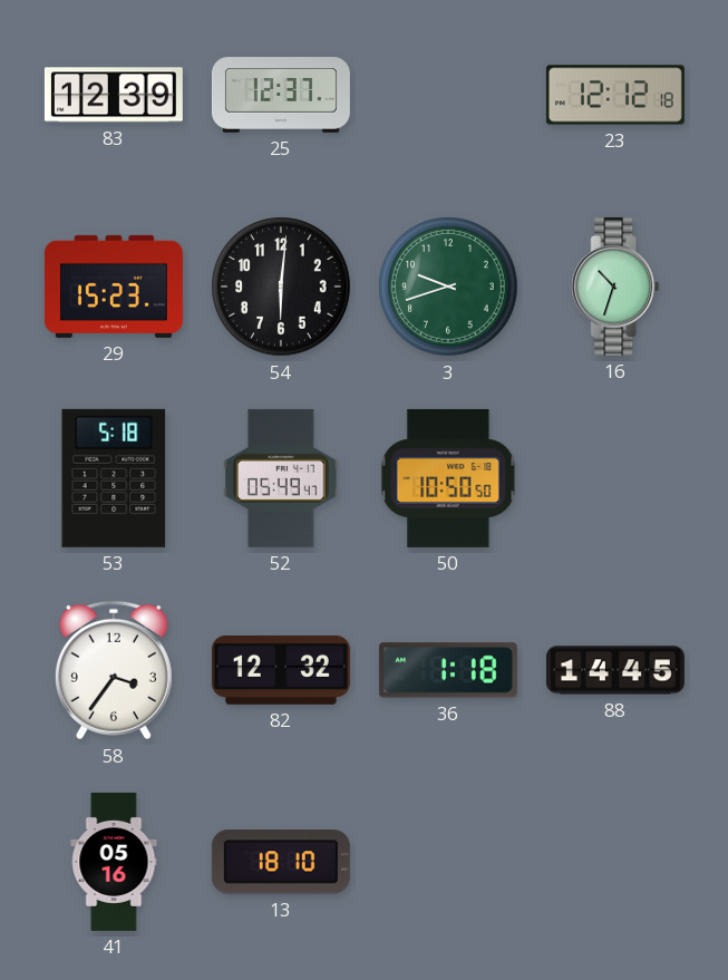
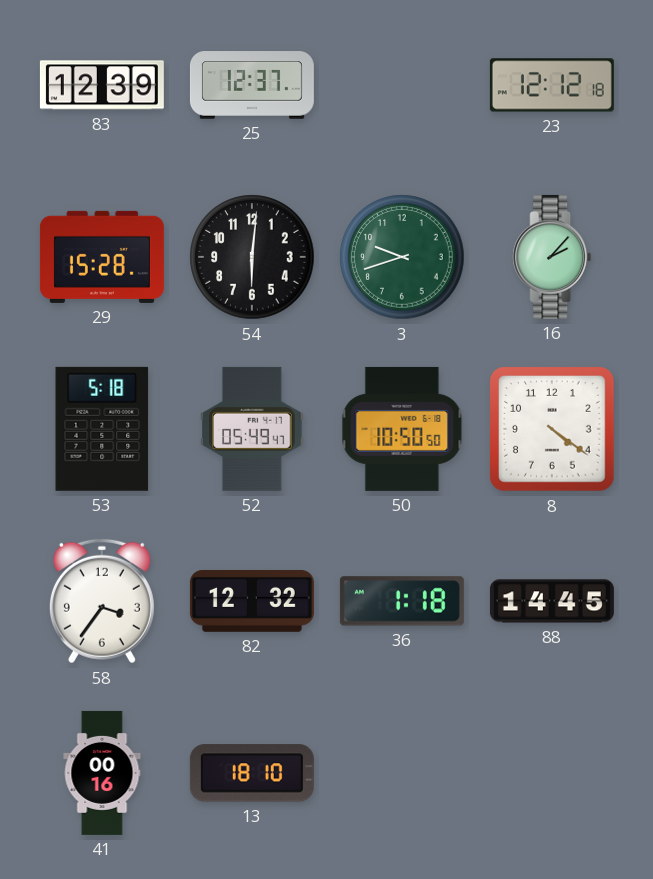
29: 15:23 -> 15:28
16: 10:33 -> 2:07
8: none -> 4:21
41: 05:16 -> 00:16
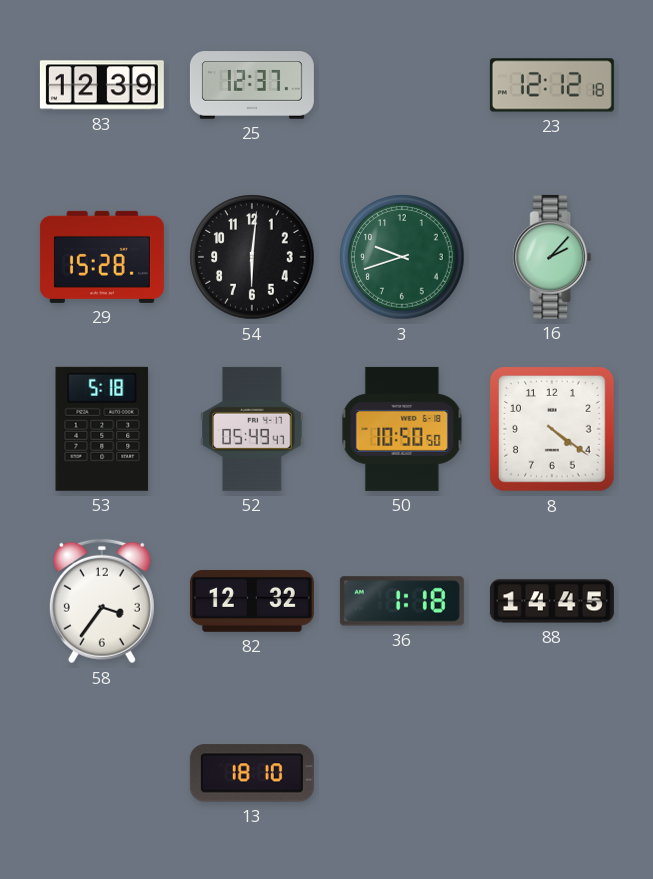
41: 00:16 -> none
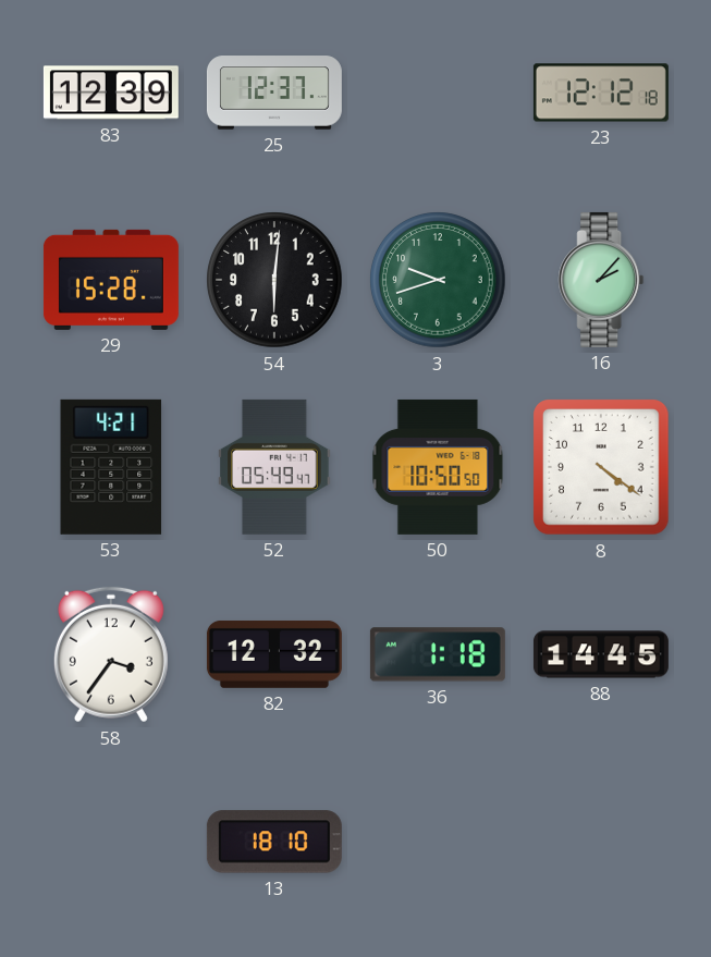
53: 5:18 -> 4:21
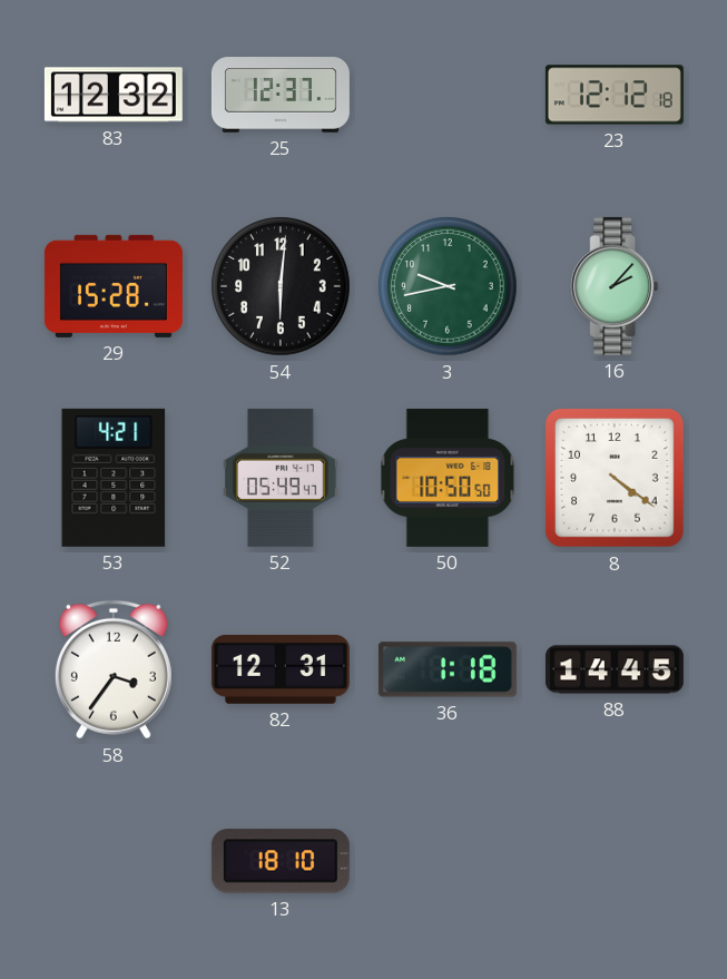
83: 12:39 -> 12:32
3: 9:42 -> 9:43
82: 12:32 -> 12:31
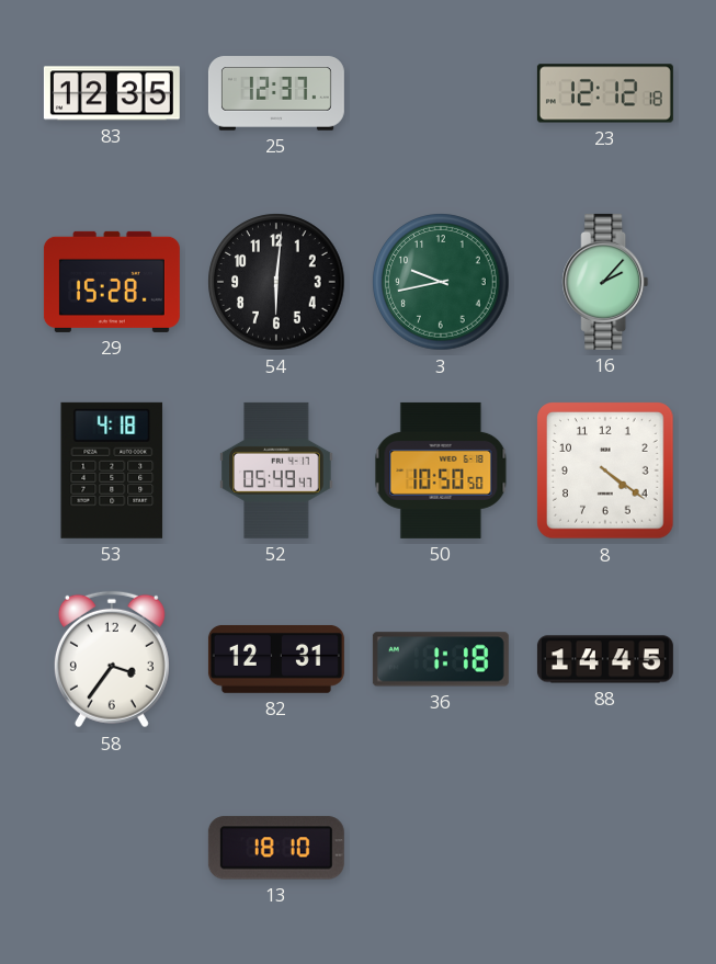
83: 12:32 -> 12:35
53: 4:21 -> 4:18
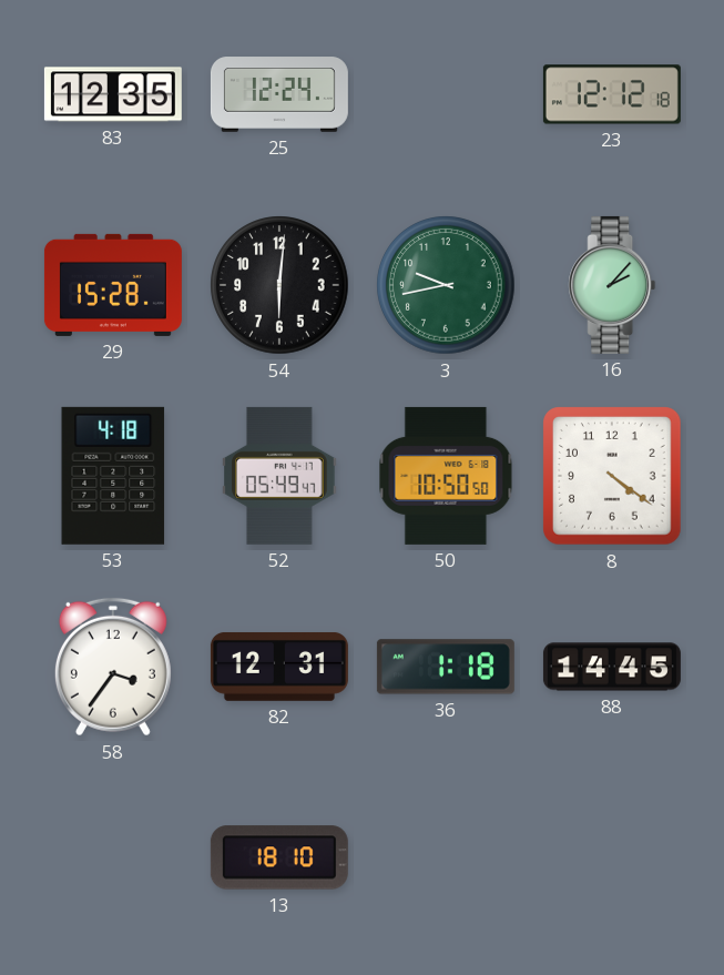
25: 12:37 -> 12:24
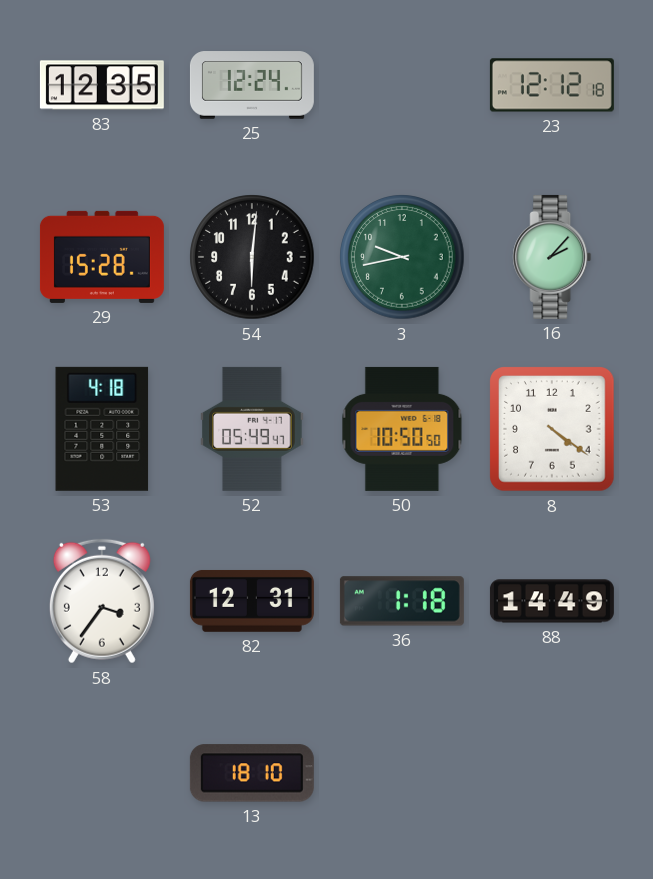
88: 14:45 -> 14:49
